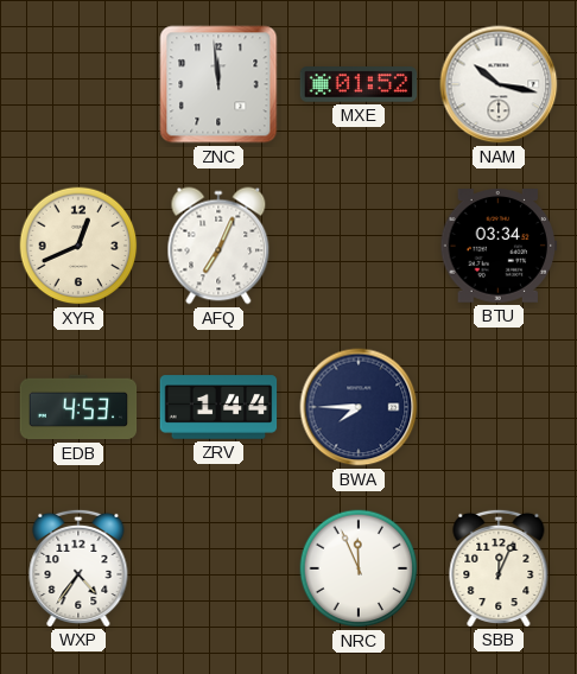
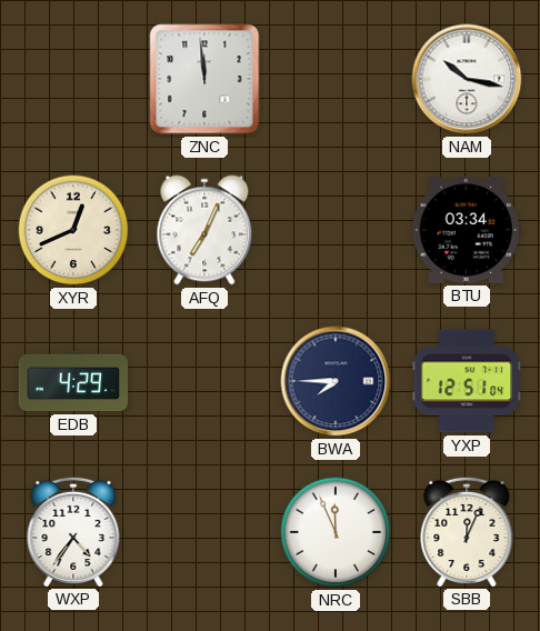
MXE: 01:52 -> none
EDB: 4:53 -> 4:29
ZRV: 1:44 -> none
YXP: none -> 12:51
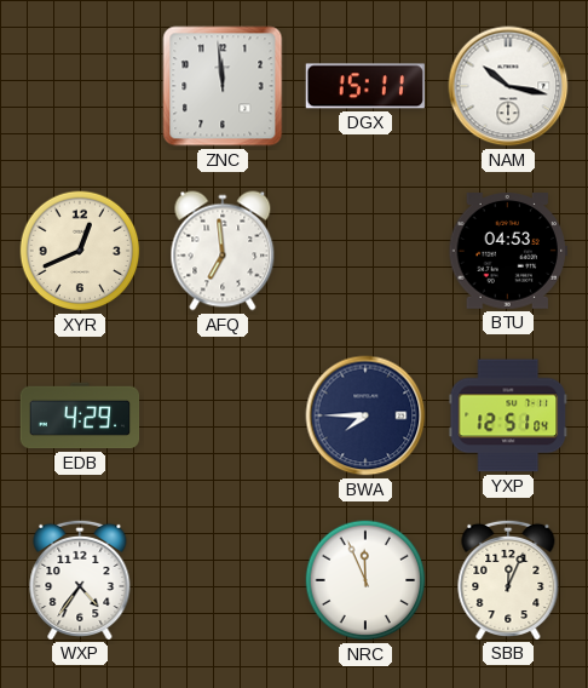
DGX: none -> 15:11
AFQ: 7:04 -> 6:59
BTU: 03:34 -> 04:53
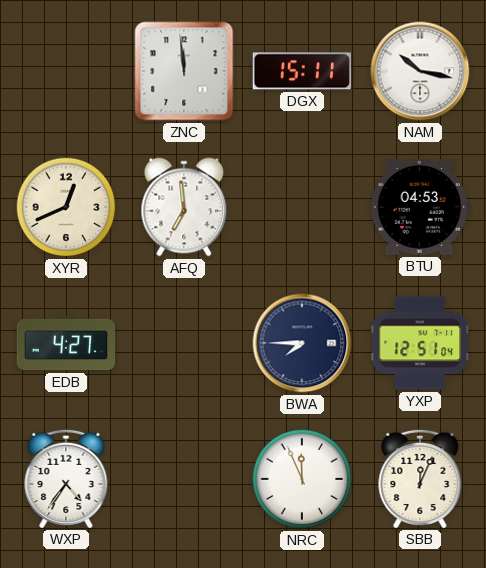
EDB: 4:29 -> 4:27
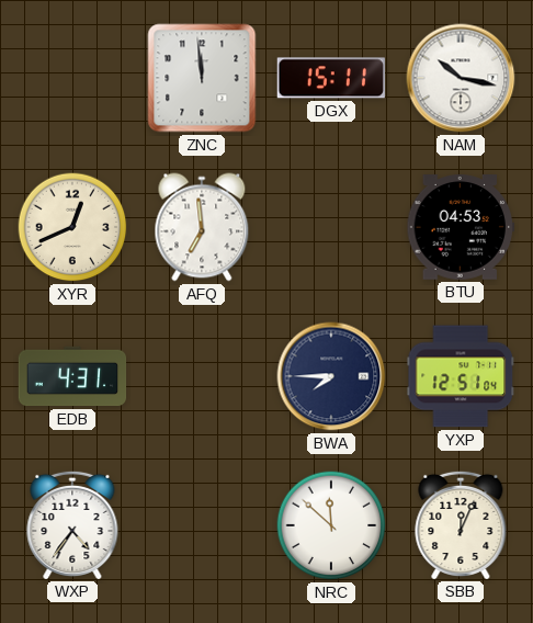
EDB: 4:27 -> 4:31
NRC: 11:56 -> 11:52
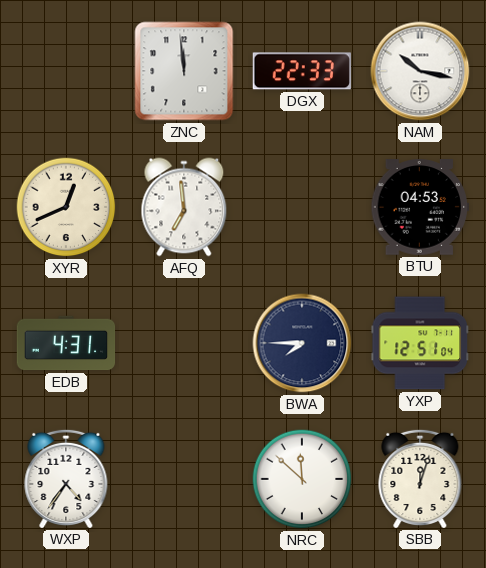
DGX: 15:11 -> 22:33
SBB: 12:04 -> 12:03
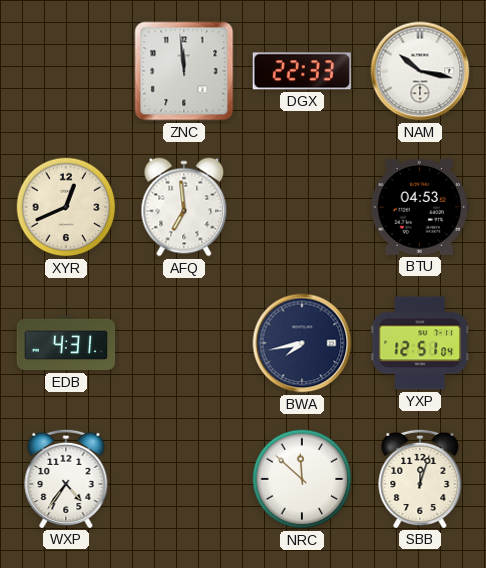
BWA: 7:45 -> 7:43
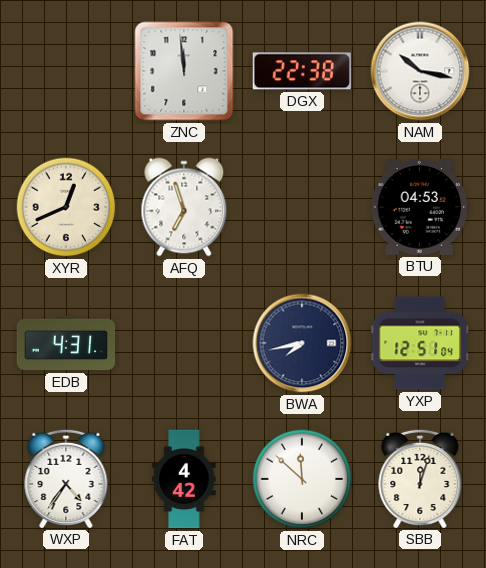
DGX: 22:33 -> 22:38
AFQ: 6:59 -> 6:57
FAT: none -> 4:42
